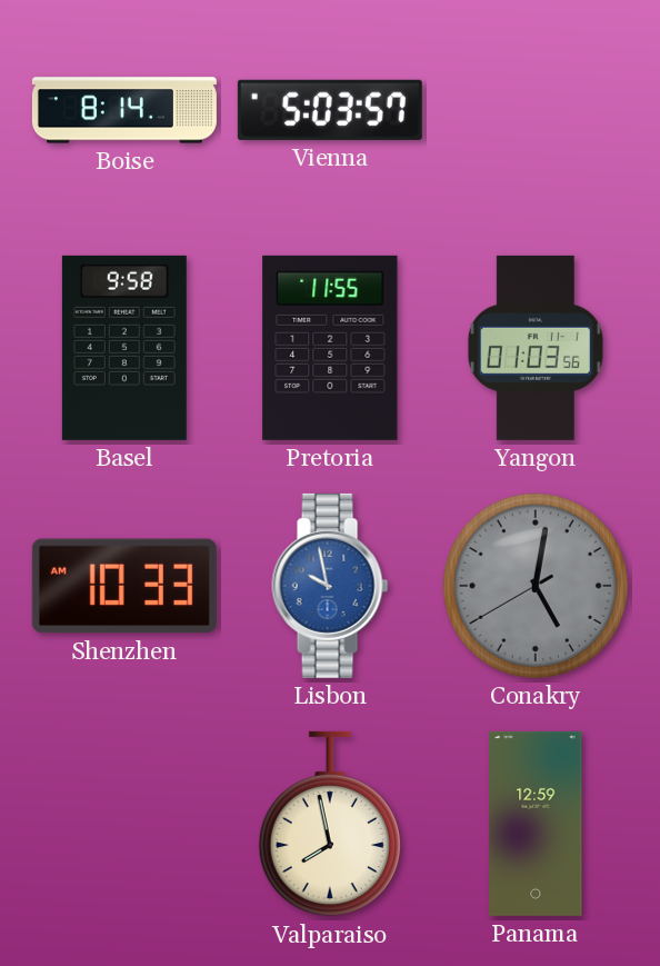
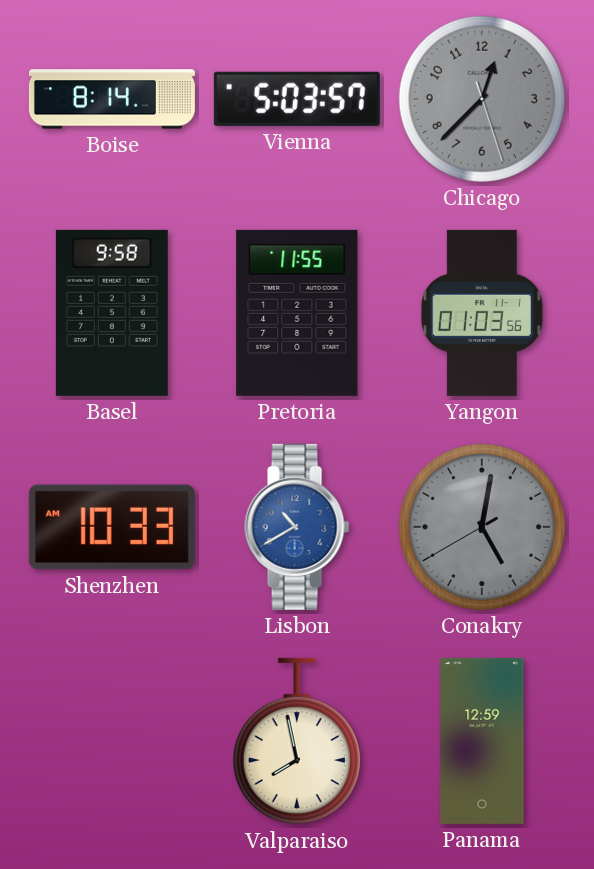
Chicago: none -> 12:37
Lisbon: 9:58 -> 10:40
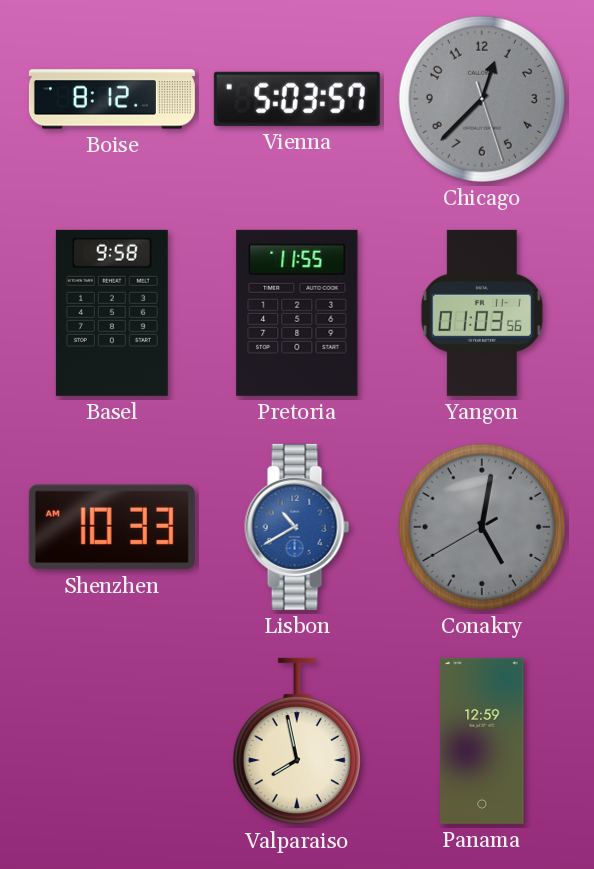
Boise: 8:14 -> 8:12
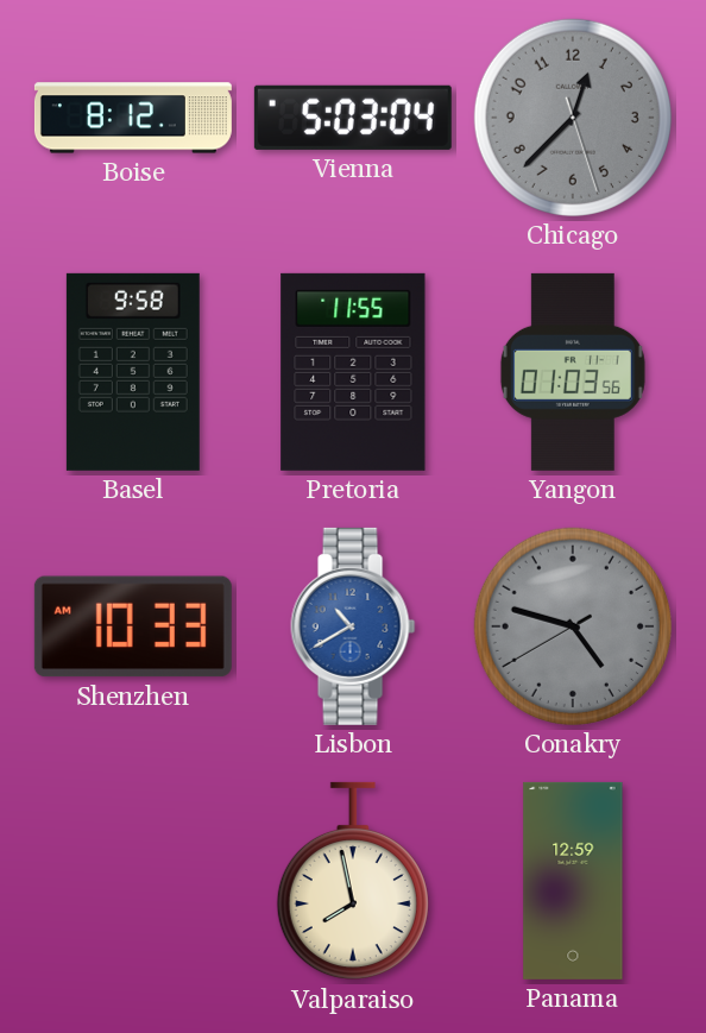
Vienna: 5:03:57 -> 5:03:04
Conakry: 5:01 -> 4:47
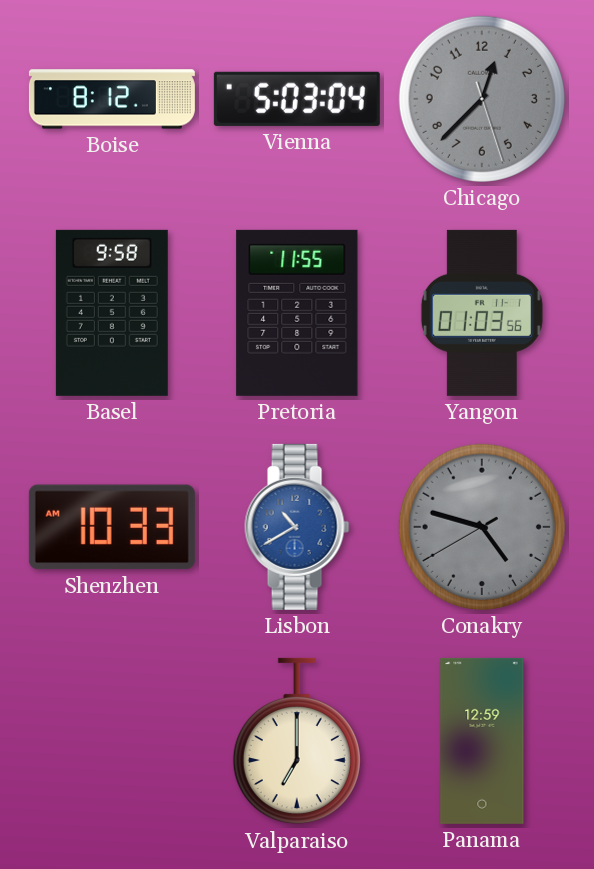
Valparaiso: 7:58 -> 7:00
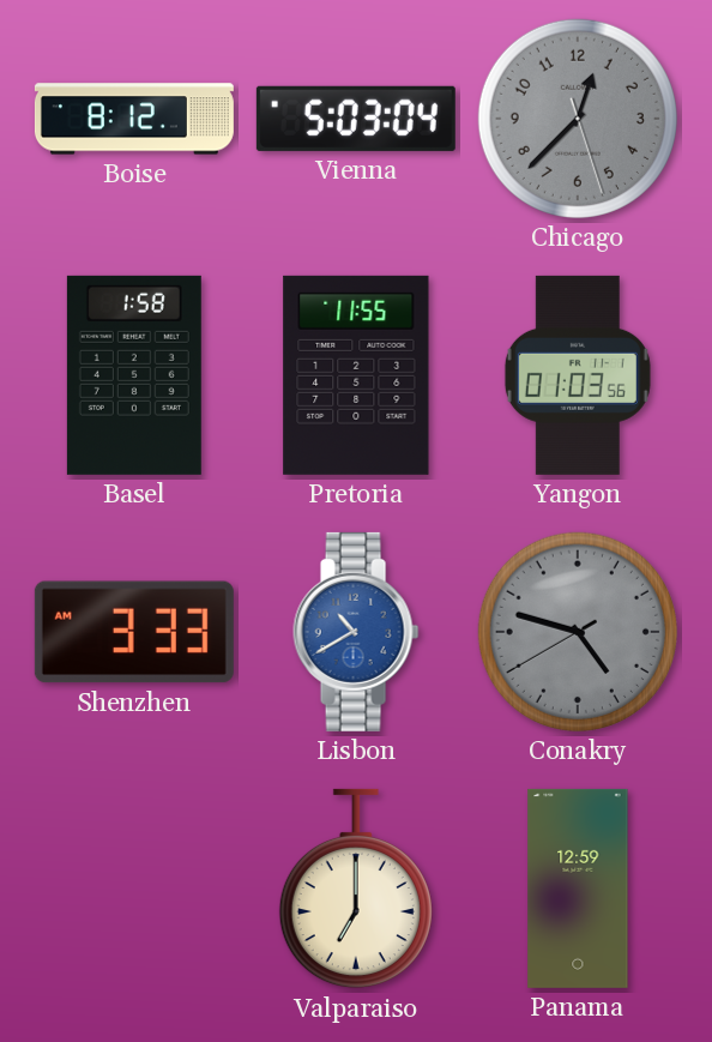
Basel: 9:58 -> 1:58
Shenzhen: 10:33 -> 3:33
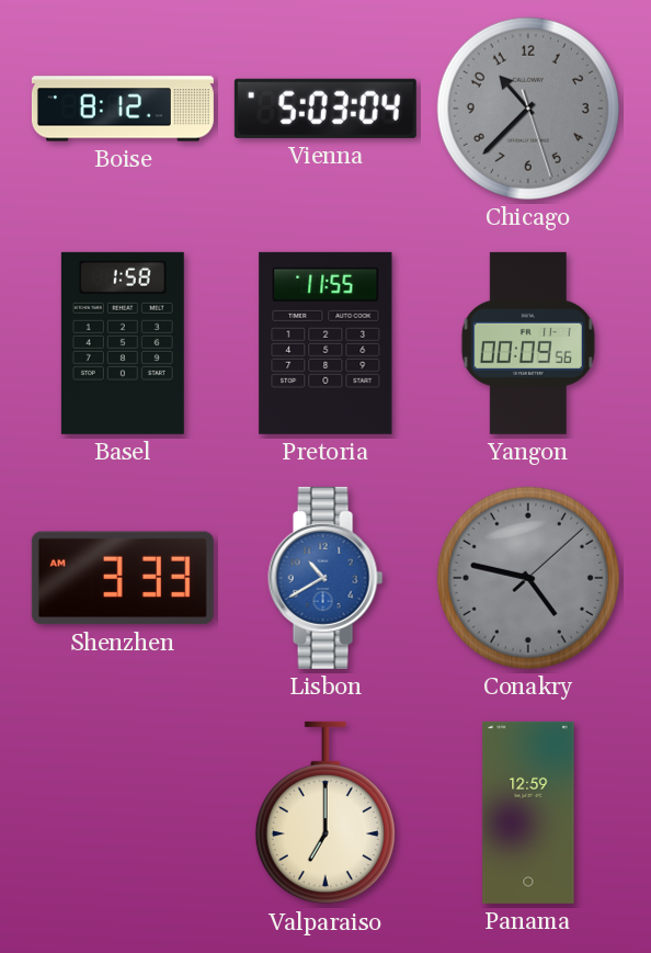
Chicago: 12:37 -> 10:37
Yangon: 01:03 -> 00:09
Conakry: 4:47:40 -> 4:47:08
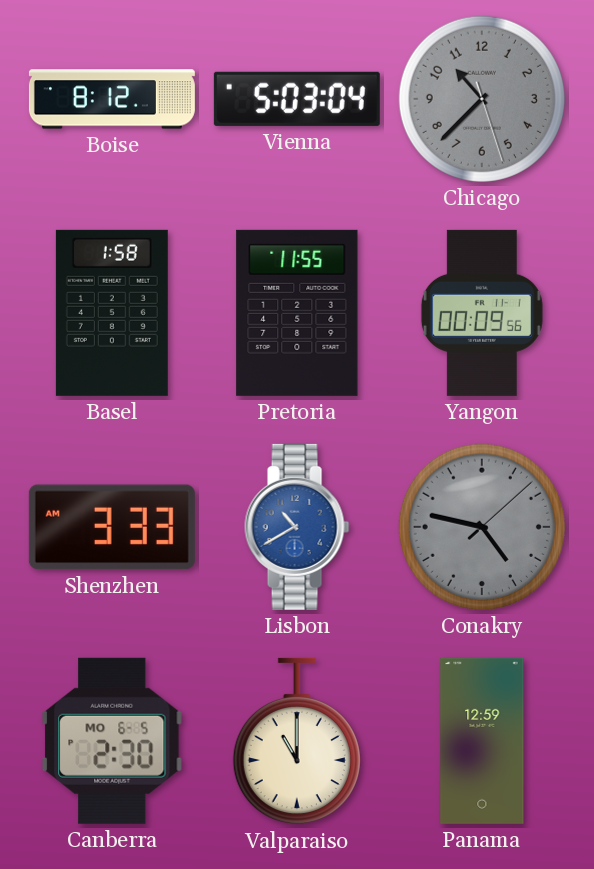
Canberra: none -> 2:30
Valparaiso: 7:00 -> 11:00
